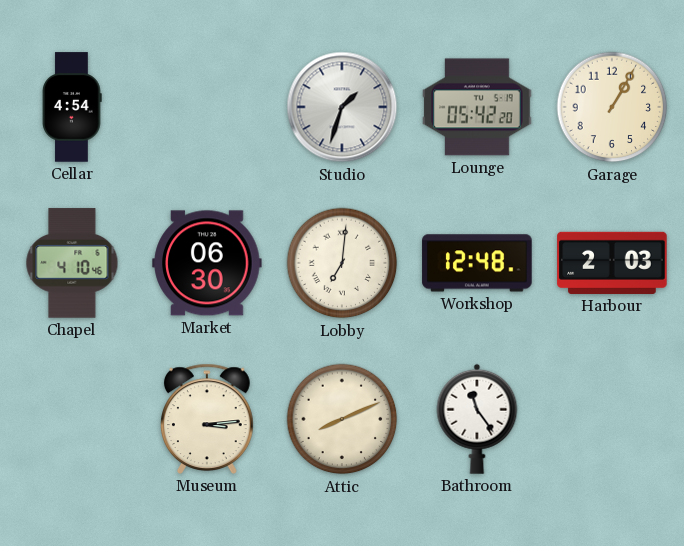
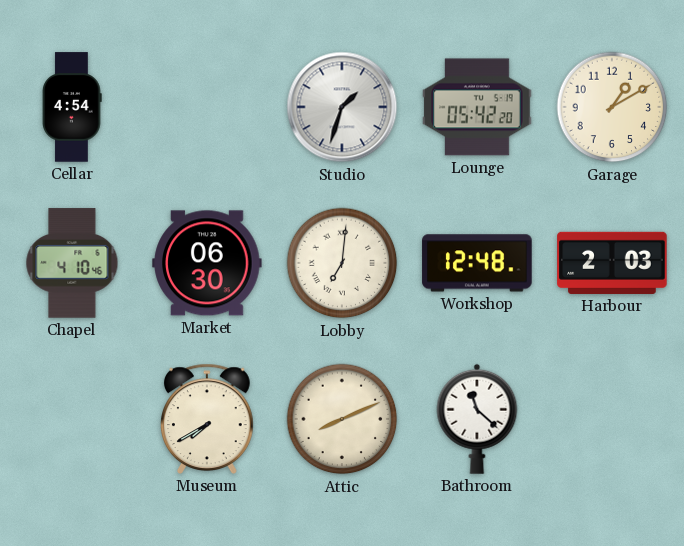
Garage: 1:05 -> 1:10
Museum: 3:14 -> 7:40
Bathroom: 11:24 -> 11:22
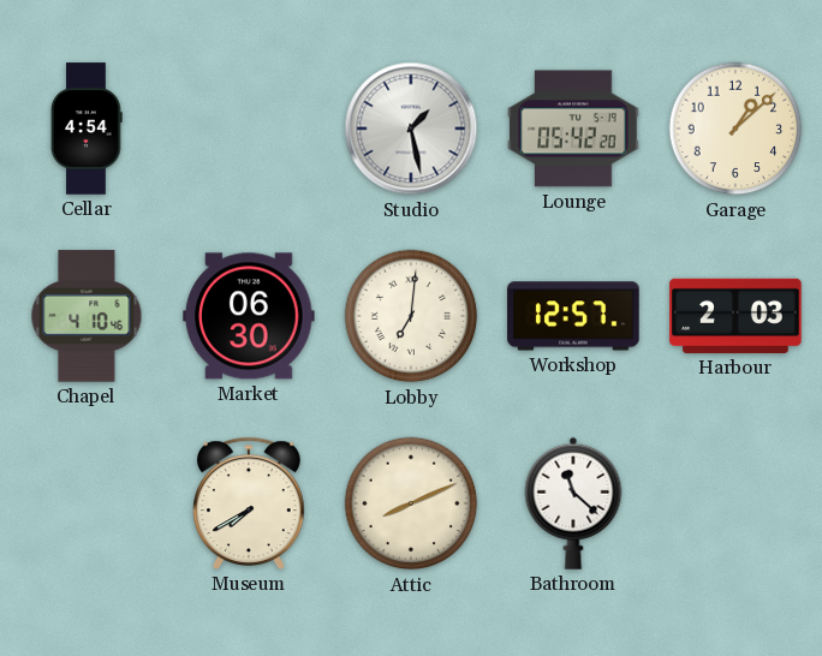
Studio: 1:33 -> 1:28
Garage: 1:10 -> 1:08
Workshop: 12:48 -> 12:57
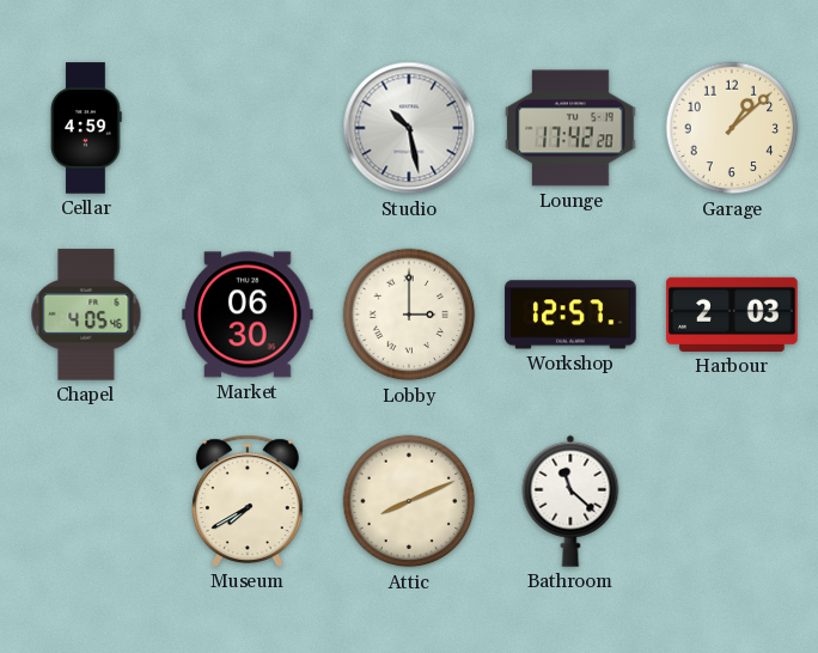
Cellar: 4:54 -> 4:59
Studio: 1:28 -> 10:28
Lounge: 05:42 -> 17:42
Chapel: 4:10 -> 4:05
Lobby: 7:01 -> 3:00
